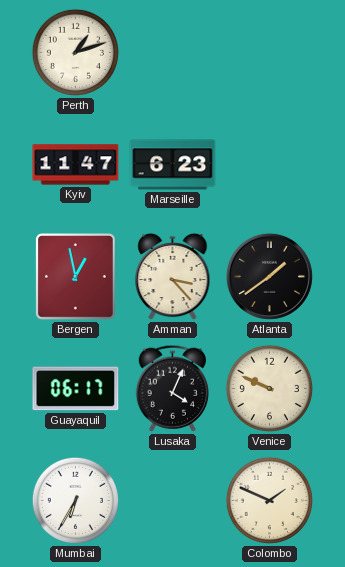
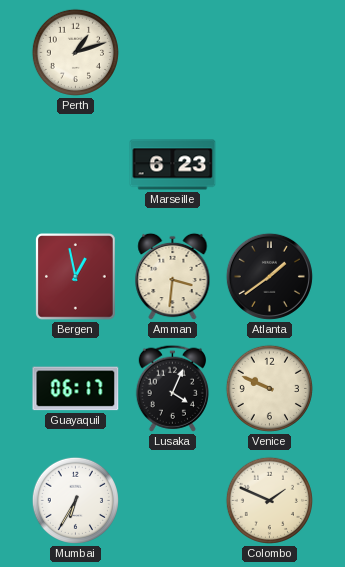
Kyiv: 11:47 -> none
Amman: 3:23 -> 3:31
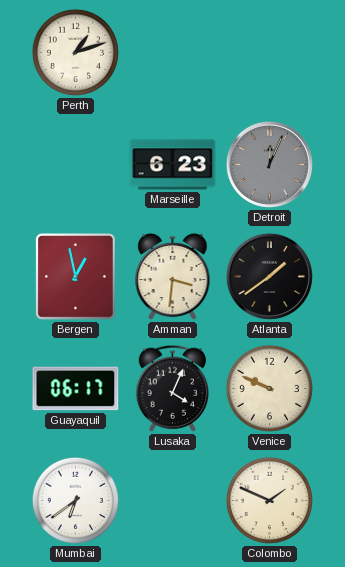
Detroit: none -> 12:04
Mumbai: 6:35 -> 6:39
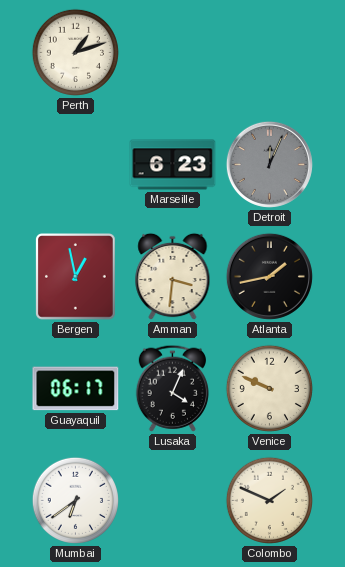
Atlanta: 1:39 -> 1:43
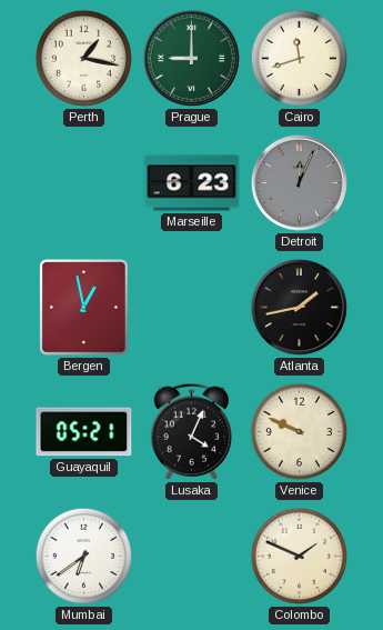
Perth: 1:12 -> 1:17
Prague: none -> 9:00
Cairo: none -> 11:42
Amman: 3:31 -> none
Guayaquil: 06:17 -> 05:21
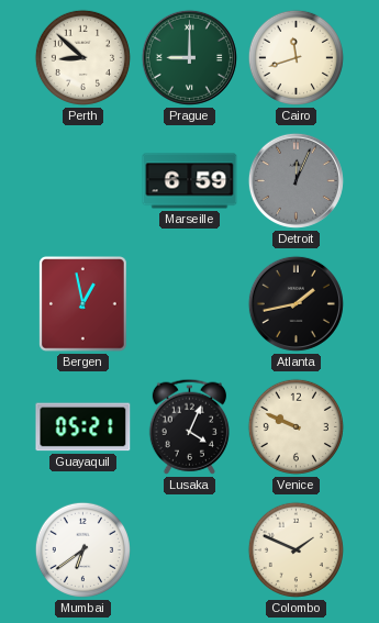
Perth: 1:17 -> 8:52
Marseille: 6:23 -> 6:59
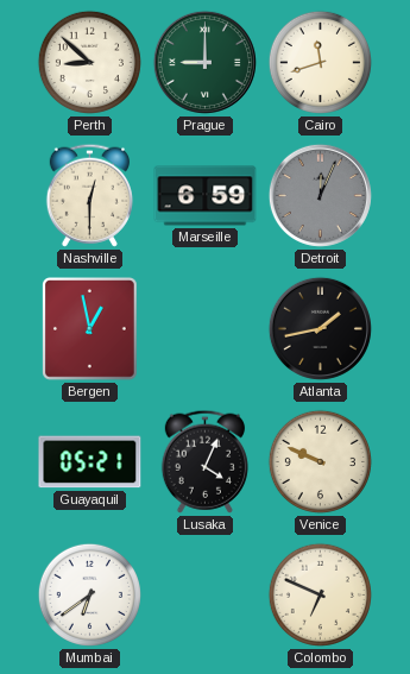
Nashville: none -> 12:30
Colombo: 1:49 -> 6:49
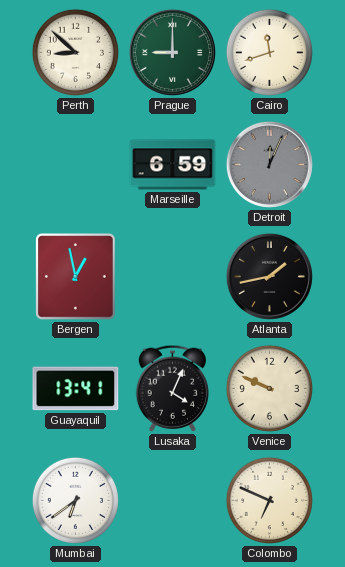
Nashville: 12:30 -> none
Guayaquil: 05:21 -> 13:41
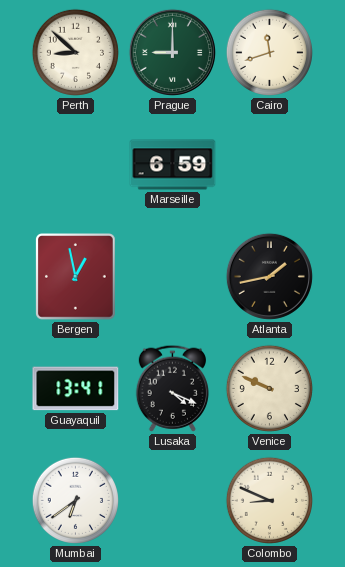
Detroit: 12:04 -> none
Lusaka: 4:04 -> 4:19
Colombo: 6:49 -> 8:49
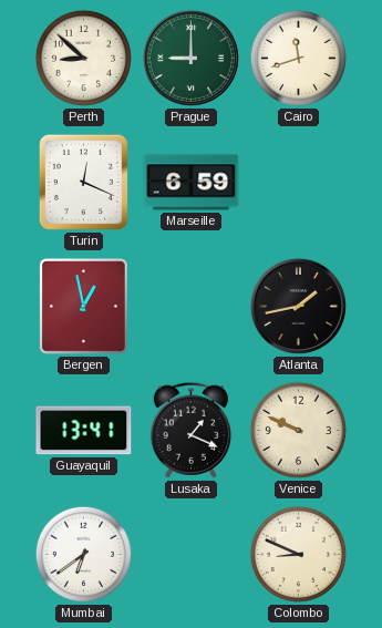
Turin: none -> 12:19
Lusaka: 4:19 -> 1:19
